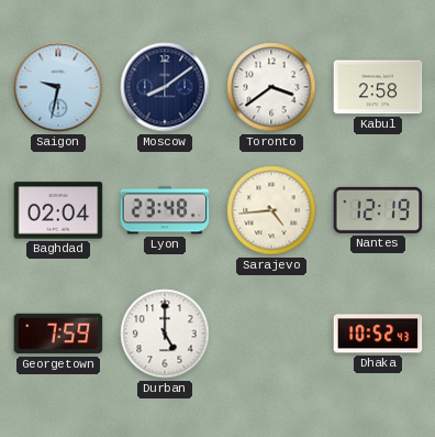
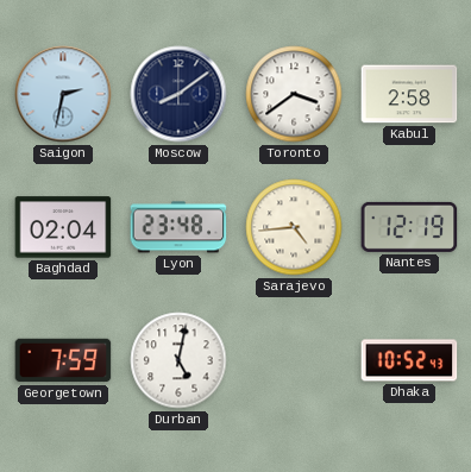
Saigon: 9:32 -> 2:32
Durban: 5:00 -> 5:02
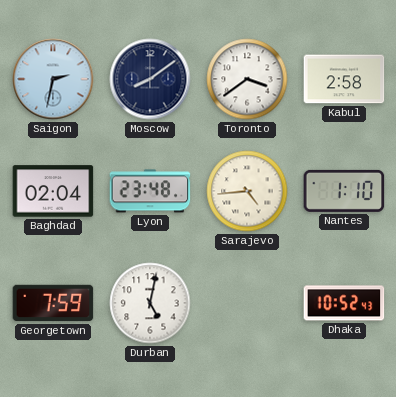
Nantes: 12:19 -> 1:10
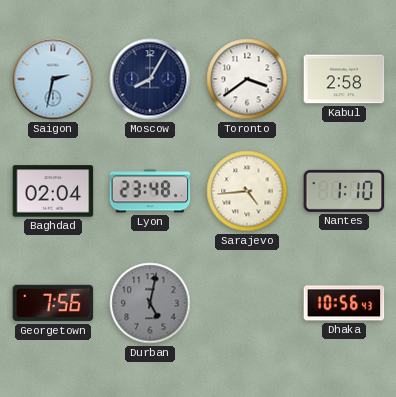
Moscow: 8:09 -> 8:05
Georgetown: 7:59 -> 7:56
Durban dial: white -> grey
Dhaka: 10:52 -> 10:56
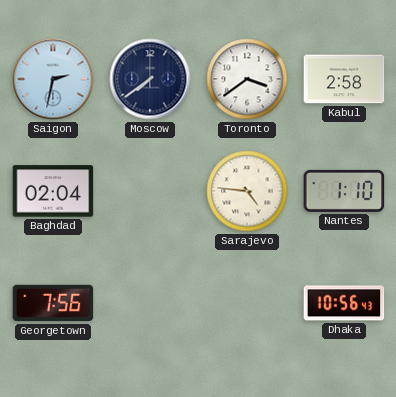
Moscow: 8:05 -> 7:39
Lyon: 23:48 -> none
Sarajevo: 4:44 -> 4:46
Durban: 5:02 -> none
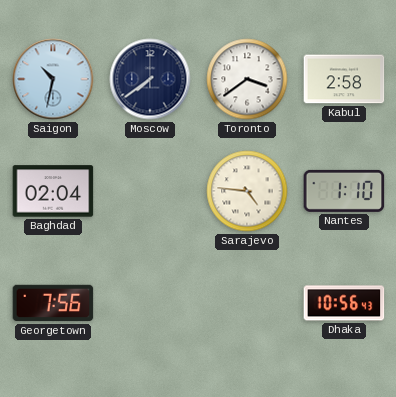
Saigon: 2:32 -> 10:32
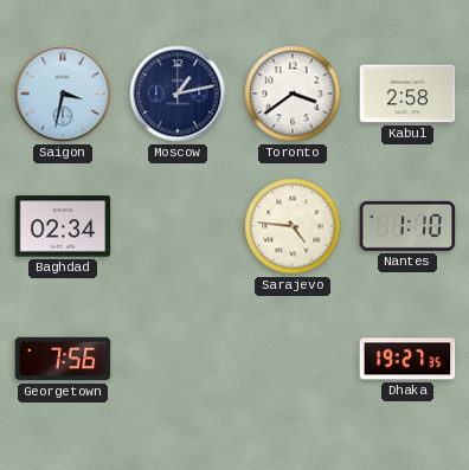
Saigon: 10:32 -> 3:32
Moscow: 7:39 -> 1:13
Baghdad: 02:04 -> 02:34
Dhaka: 10:56 -> 19:27
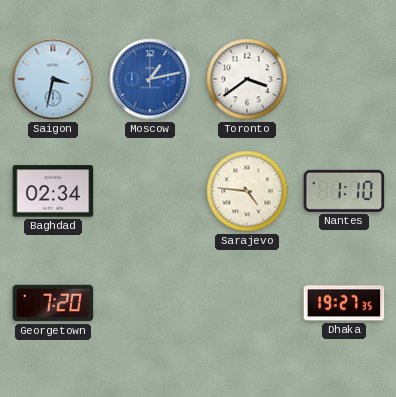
Moscow dial: navy -> blue
Kabul: 2:58 -> none
Georgetown: 7:56 -> 7:20
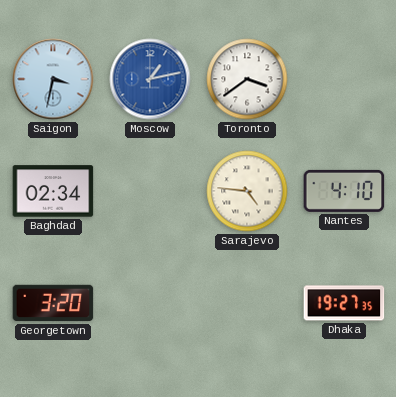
Nantes: 1:10 -> 4:10
Georgetown: 7:20 -> 3:20
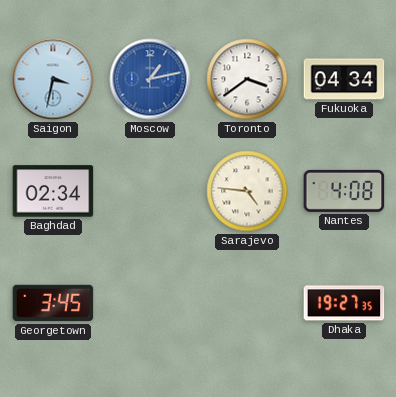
Fukuoka: none -> 04:34
Nantes: 4:10 -> 4:08
Georgetown: 3:20 -> 3:45
